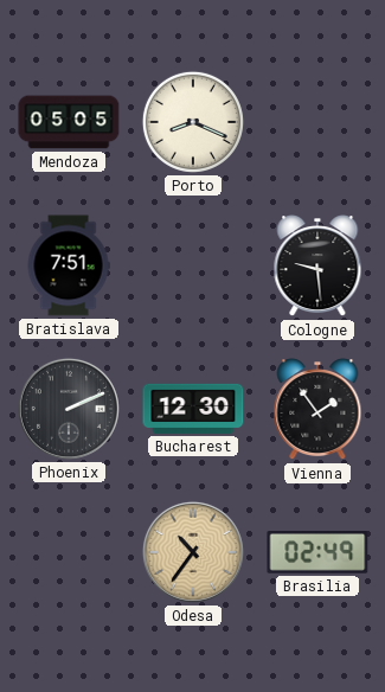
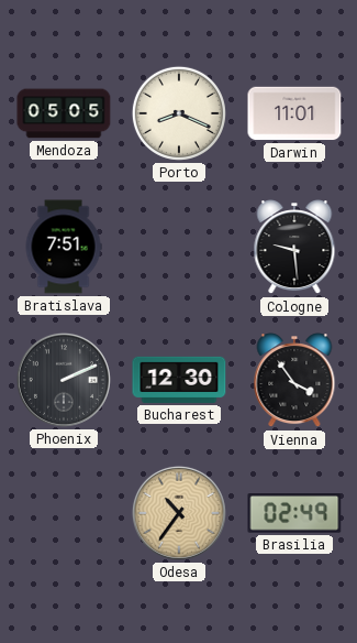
Darwin: none -> 11:01
Vienna: 1:54 -> 3:54
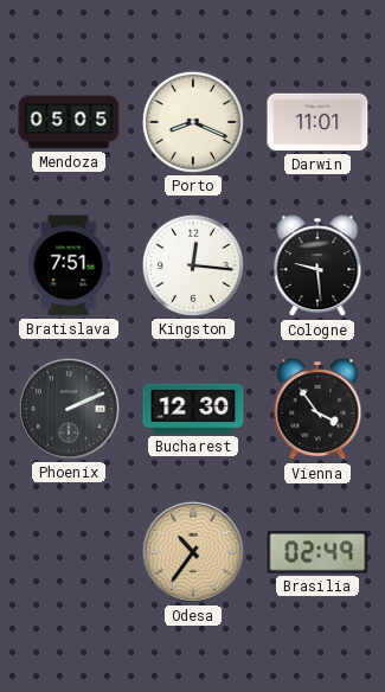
Kingston: none -> 12:16
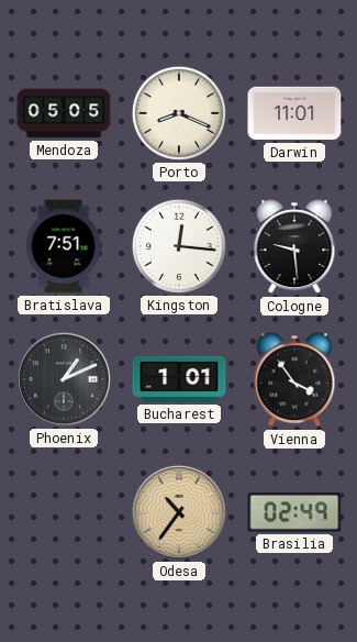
Phoenix: 2:11 -> 1:11
Bucharest: 12:30 -> 1:01
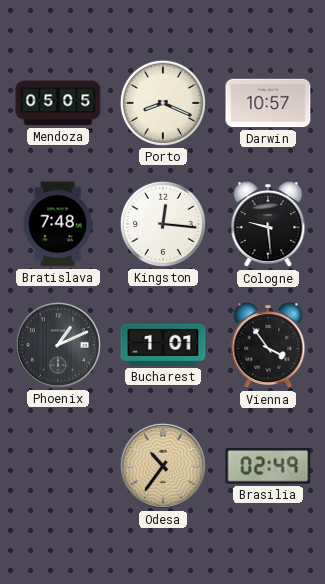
Darwin: 11:01 -> 10:57
Bratislava: 7:51 -> 7:48
